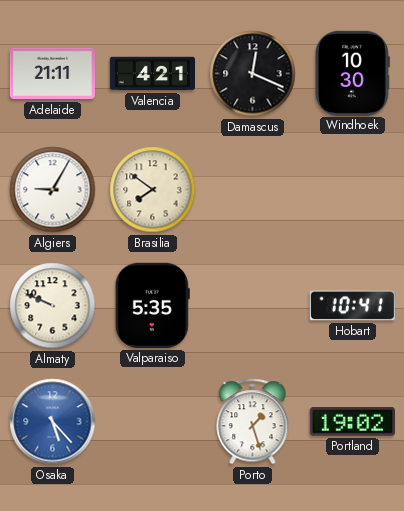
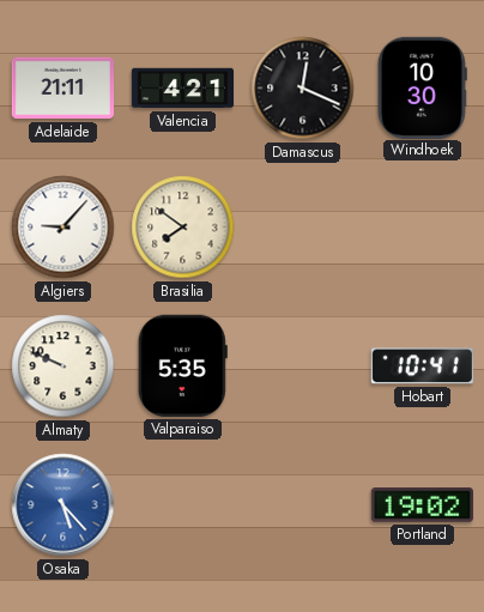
Algiers: 9:05 -> 9:07
Porto: 1:27 -> none
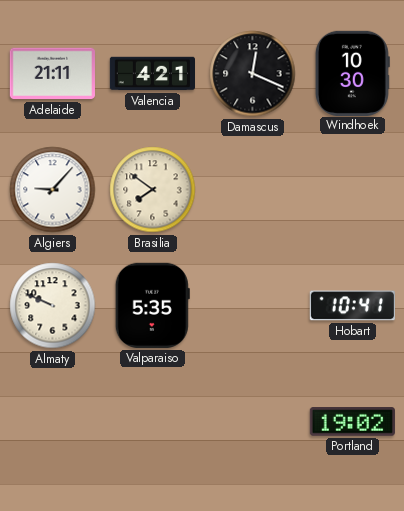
Osaka: 5:23 -> none
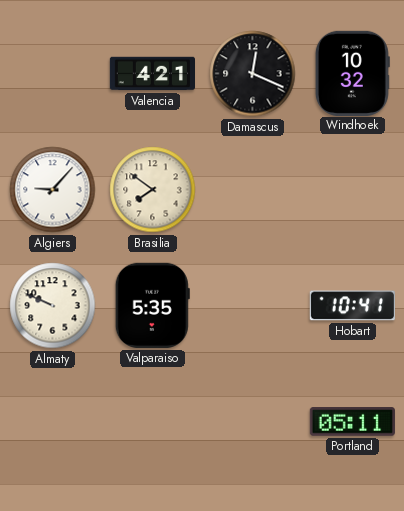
Adelaide: 21:11 -> none
Windhoek: 10:30 -> 10:32
Portland: 19:02 -> 05:11
